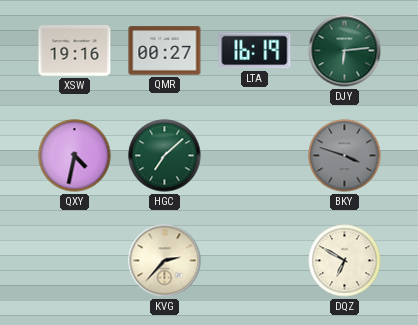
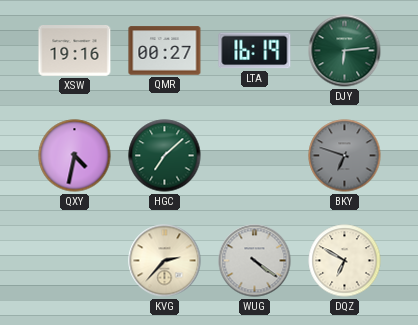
BKY: 3:48 -> 6:48
WUG: none -> 4:21
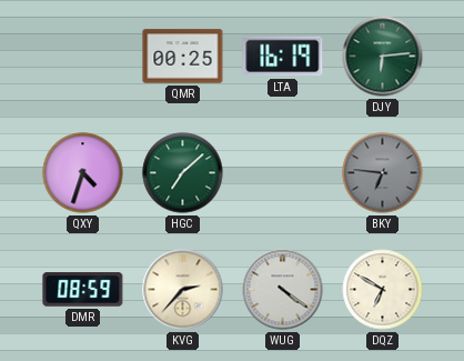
XSW: 19:16 -> none
QMR: 00:27 -> 00:25
QXY: 4:32 -> 4:33
BKY: 6:48 -> 6:46
DMR: none -> 08:59
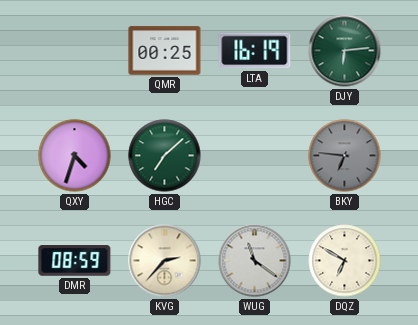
WUG: 4:21 -> 11:21
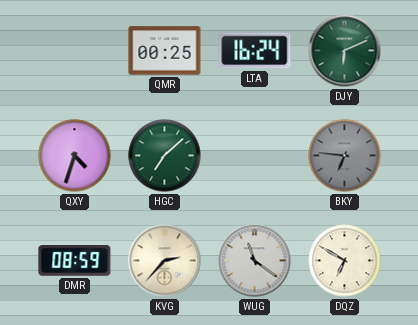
LTA: 16:19 -> 16:24
DJY: 6:14 -> 6:11
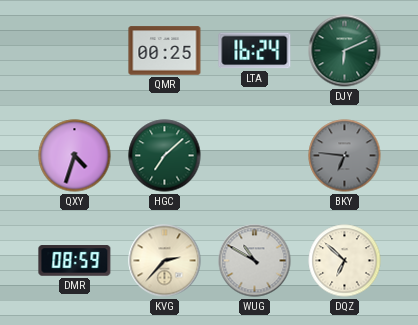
WUG: 11:21 -> 10:50
DQZ: 6:50 -> 6:52
